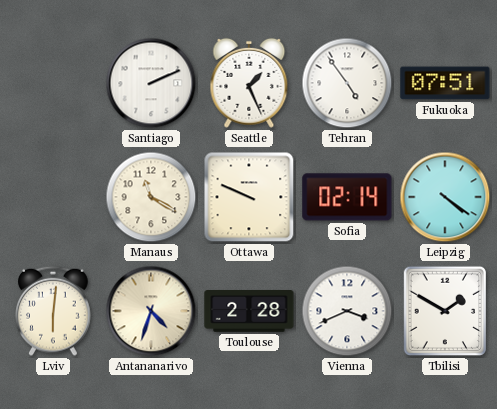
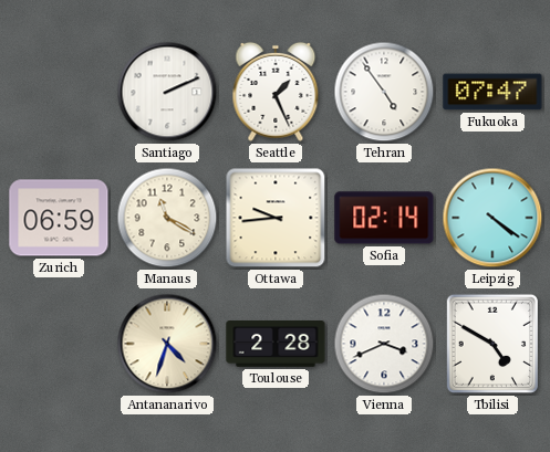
Fukuoka: 07:51 -> 07:47
Zurich: none -> 06:59
Ottawa: 9:49 -> 9:44
Lviv: 6:01 -> none
Tbilisi: 1:50 -> 4:50
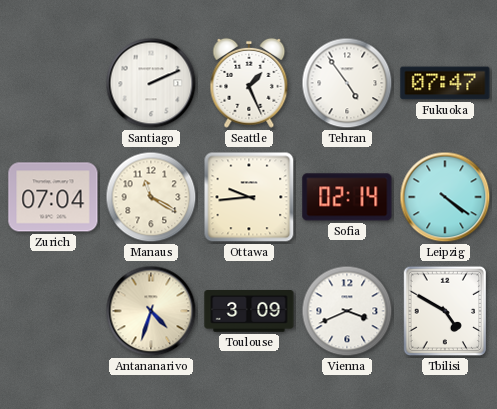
Zurich: 06:59 -> 07:04
Toulouse: 2:28 -> 3:09
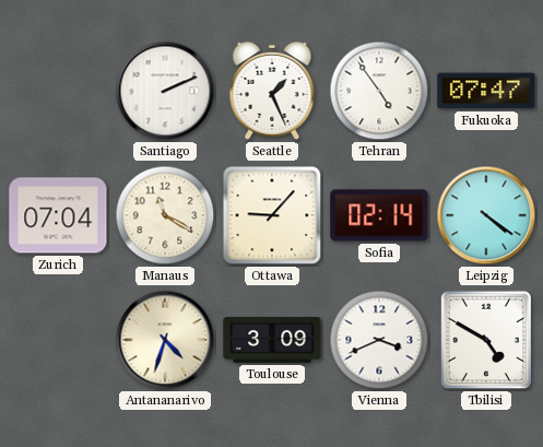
Ottawa: 9:44 -> 9:07
